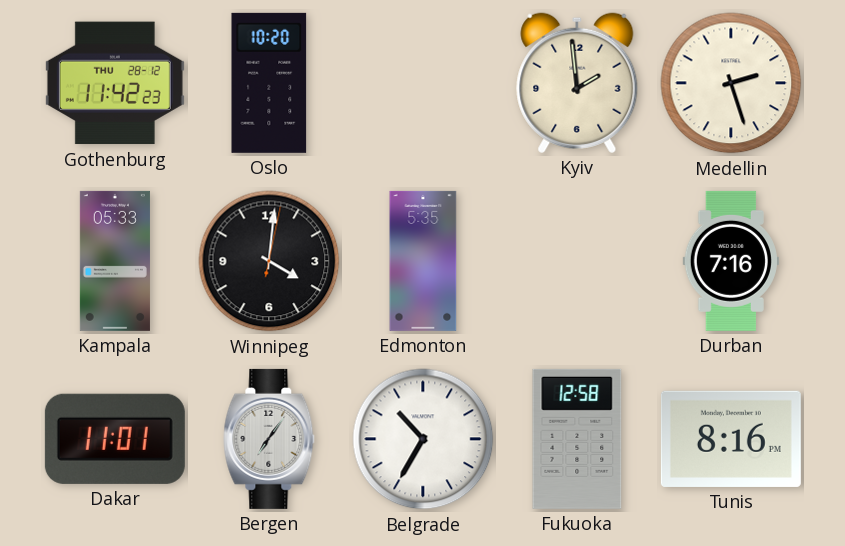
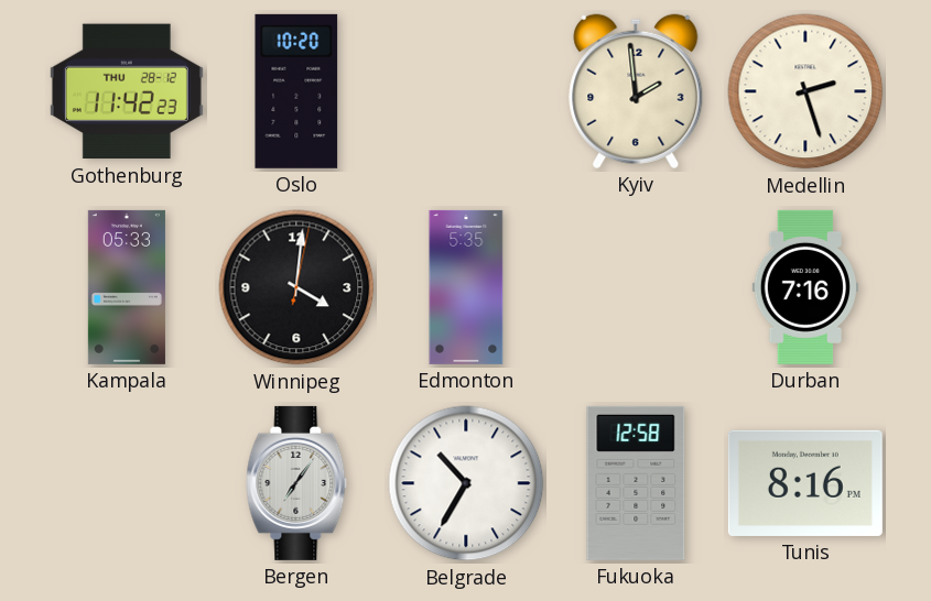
Dakar: 11:01 -> none
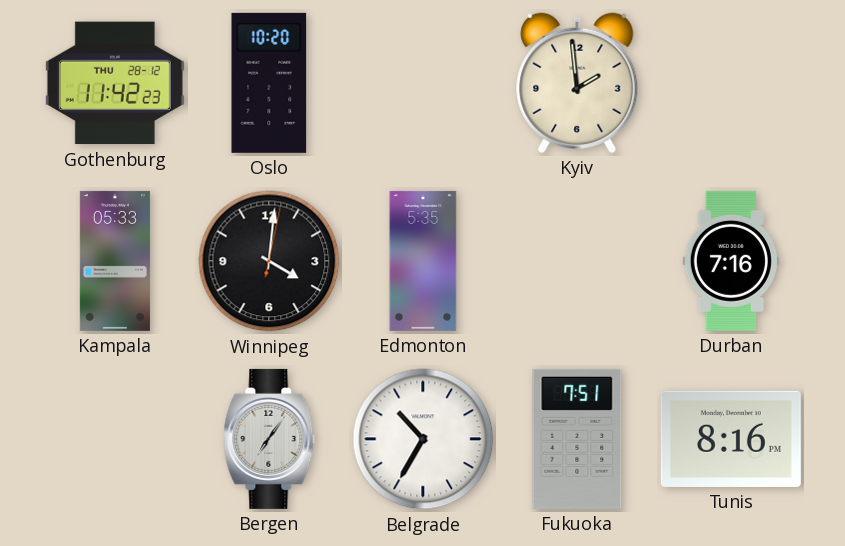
Medellin: 2:27 -> none
Fukuoka: 12:58 -> 7:51
